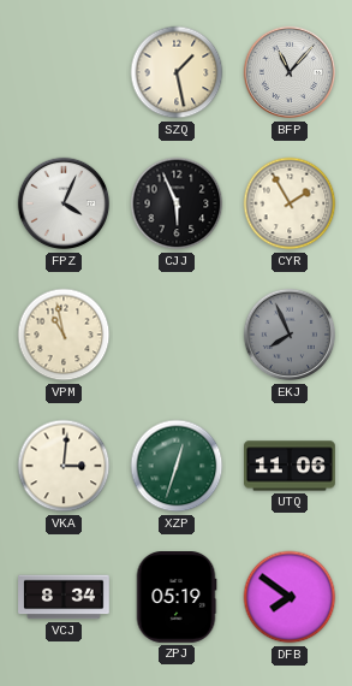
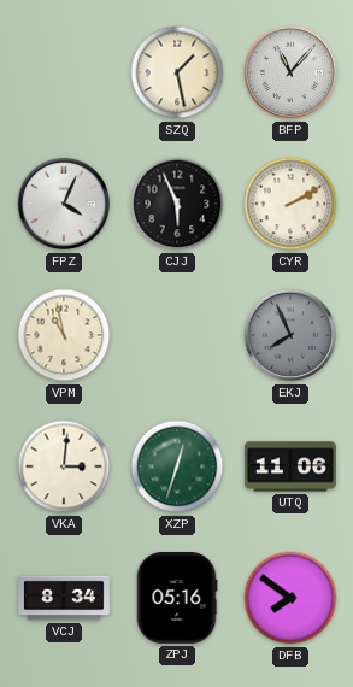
CYR: 1:55 -> 2:10
ZPJ: 05:19 -> 05:16
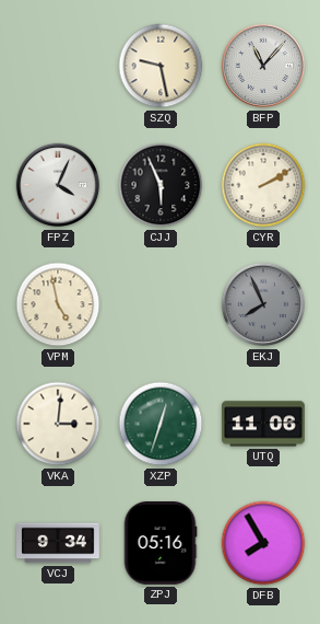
SZQ: 1:28 -> 9:28
VPM: 10:58 -> 4:58
VCJ: 8:34 -> 9:34
DFB: 7:51 -> 7:55
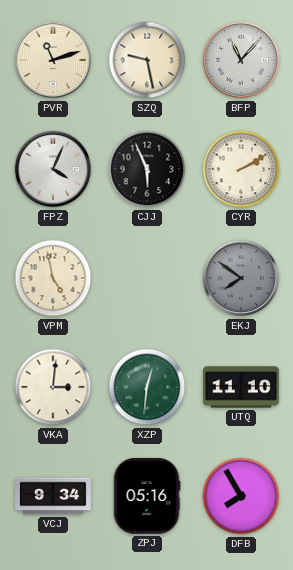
PVR: none -> 11:12
EKJ: 7:56 -> 7:51
XZP: 12:33 -> 12:31
UTQ: 11:06 -> 11:10
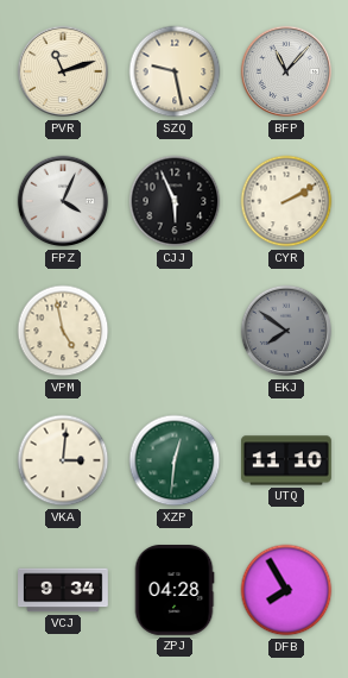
ZPJ: 05:16 -> 04:28
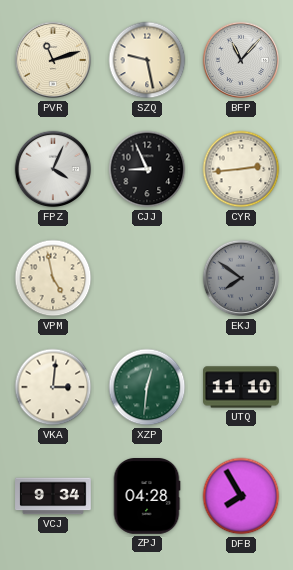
CJJ: 5:56 -> 8:56
CYR: 2:10 -> 2:44
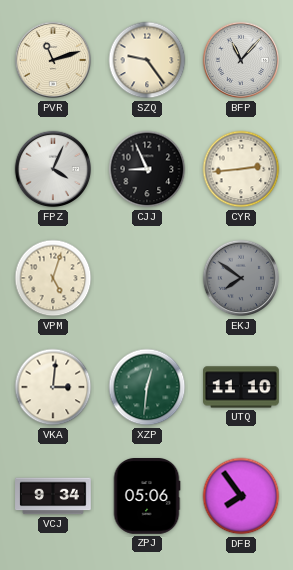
SZQ: 9:28 -> 9:24
VPM: 4:58 -> 5:03
ZPJ: 04:28 -> 05:06
DFB: 7:55 -> 7:54
